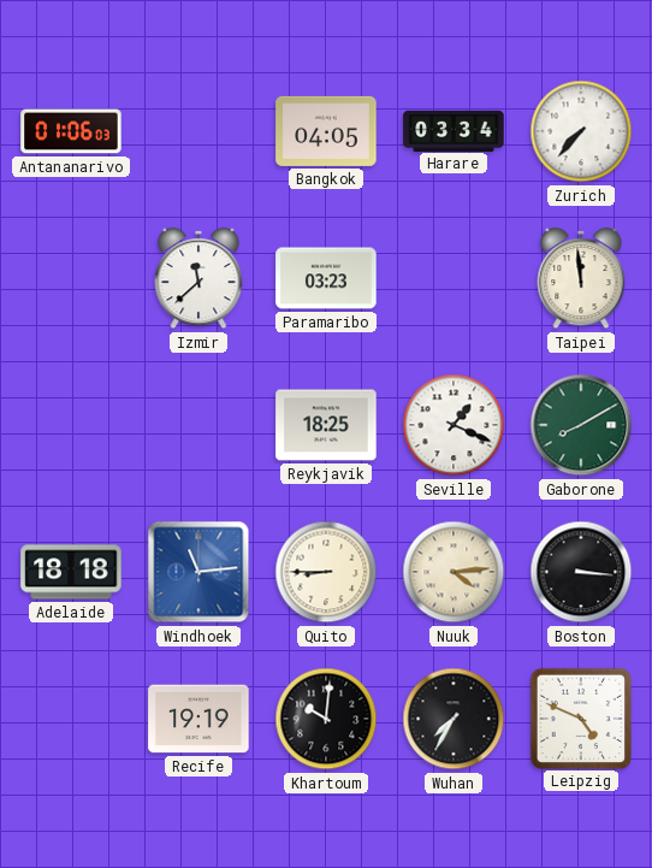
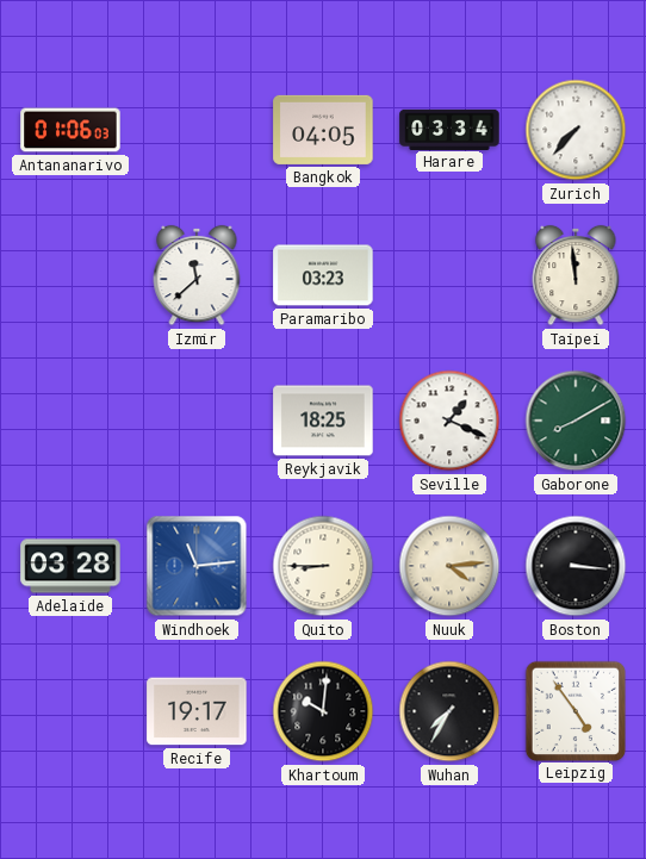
Adelaide: 18:18 -> 03:28
Recife: 19:19 -> 19:17
Leipzig: 4:49 -> 4:54
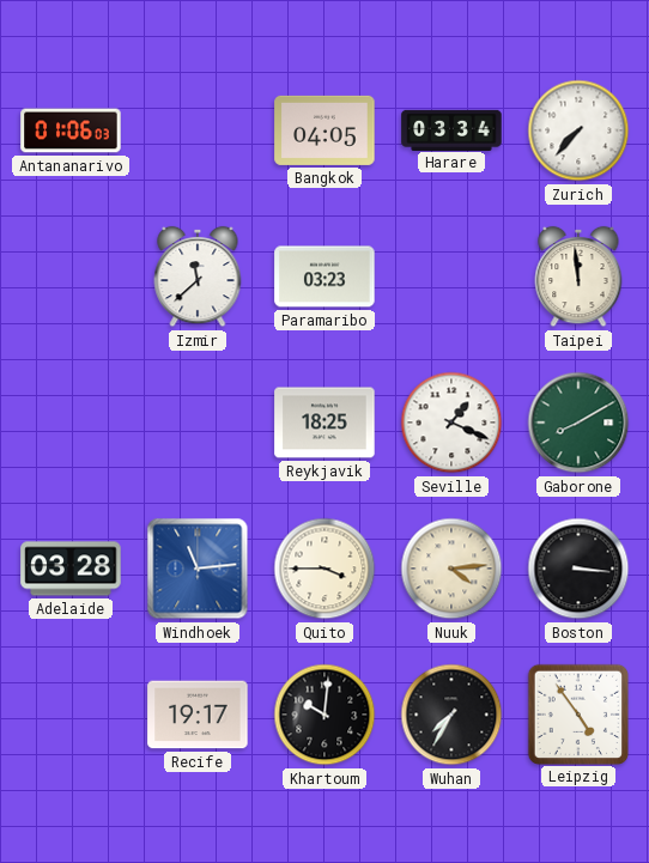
Quito: 8:45 -> 3:45
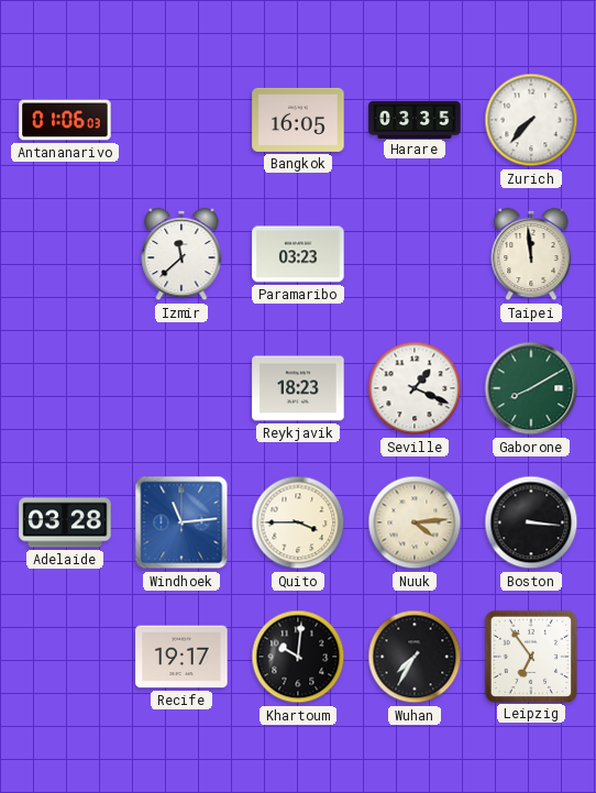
Bangkok: 04:05 -> 16:05
Harare: 03:34 -> 03:35
Reykjavik: 18:25 -> 18:23
Leipzig: 4:54 -> 6:54
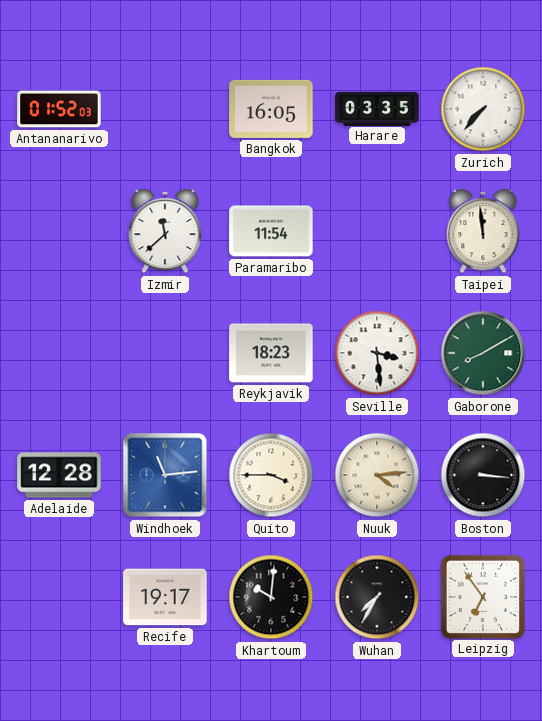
Antananarivo: 01:06 -> 01:52
Paramaribo: 03:23 -> 11:54
Seville: 1:19 -> 3:29
Adelaide: 03:28 -> 12:28
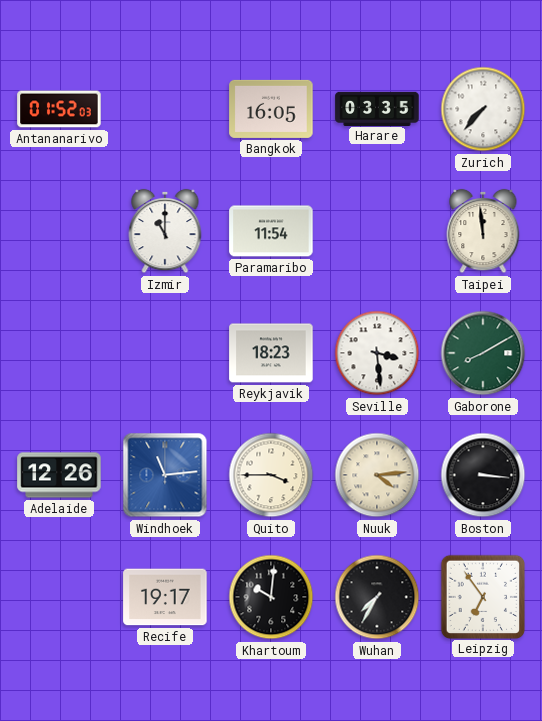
Izmir: 11:38 -> 11:00
Adelaide: 12:28 -> 12:26
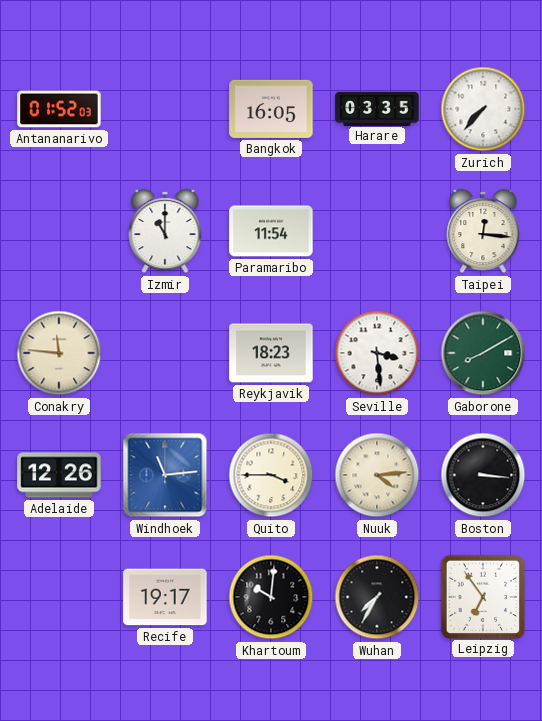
Taipei: 11:59 -> 12:16
Conakry: none -> 11:46
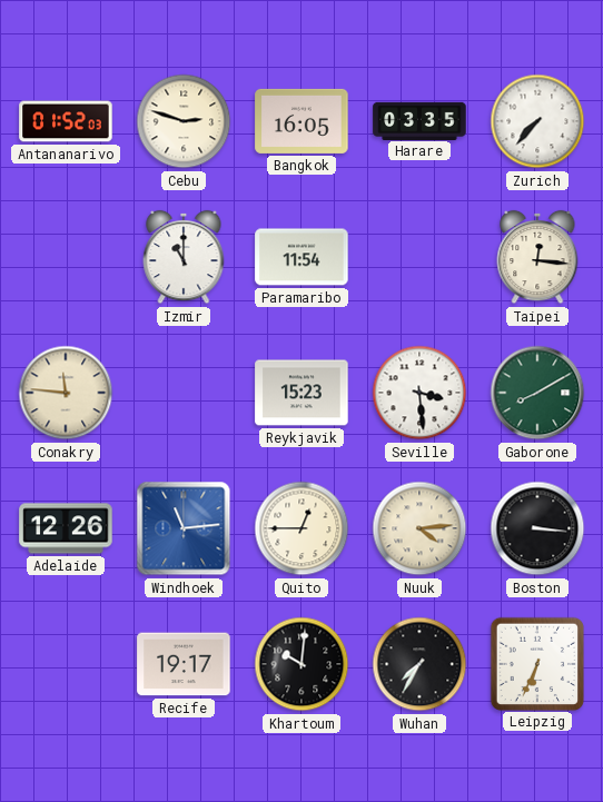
Cebu: none -> 2:48
Reykjavik: 18:23 -> 15:23
Quito: 3:45 -> 12:45
Leipzig: 6:54 -> 6:34
